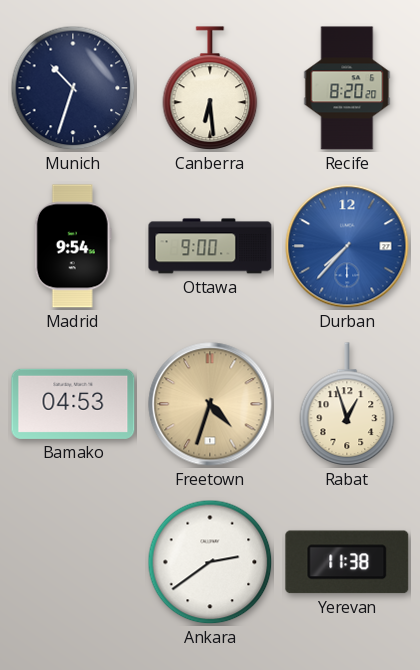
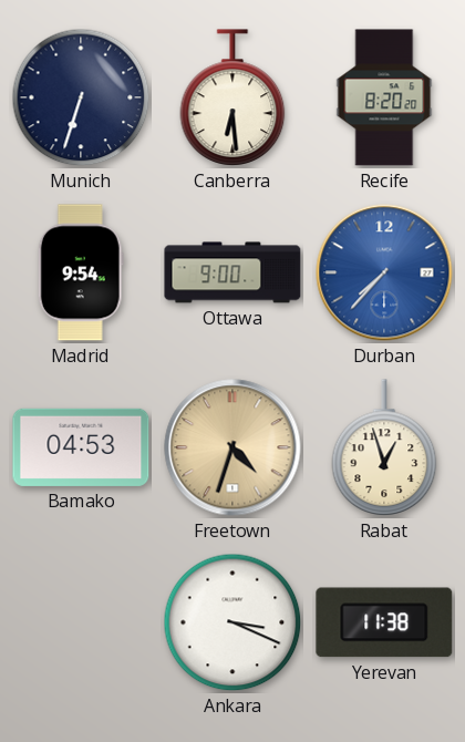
Munich: 10:33 -> 6:33
Ankara: 2:39 -> 3:19
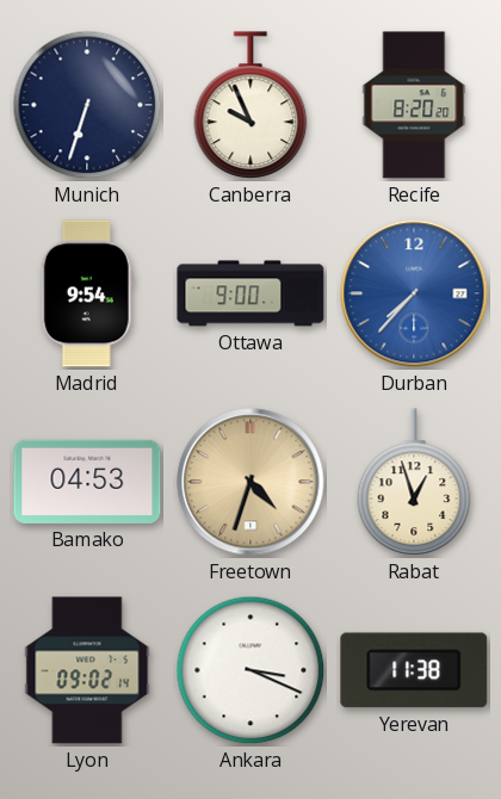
Canberra: 6:29 -> 9:56
Lyon: none -> 09:02
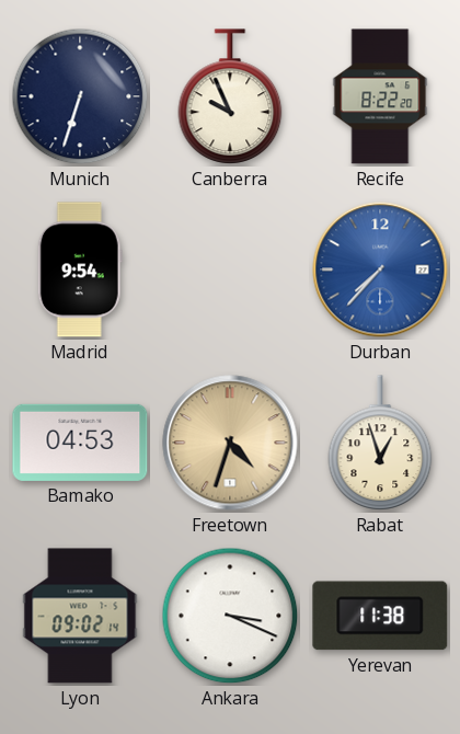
Recife: 8:20 -> 8:22
Ottawa: 9:00 -> none
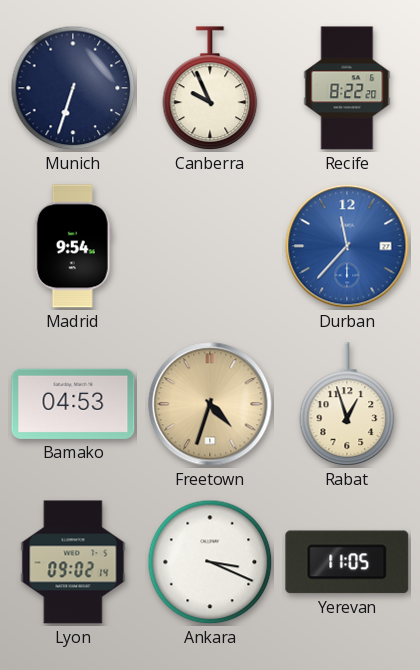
Durban: 7:37 -> 11:37
Yerevan: 11:38 -> 11:05
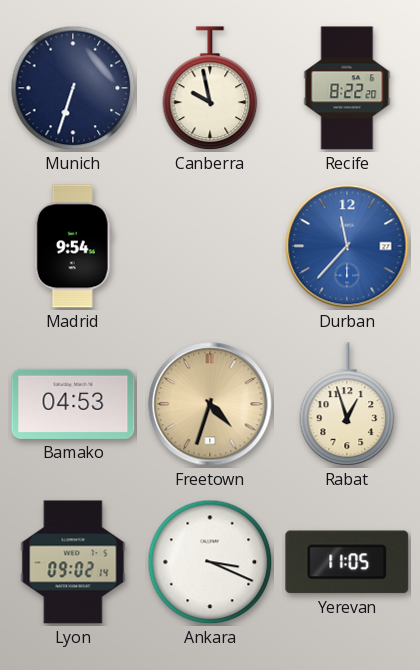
Canberra: 9:56 -> 9:58
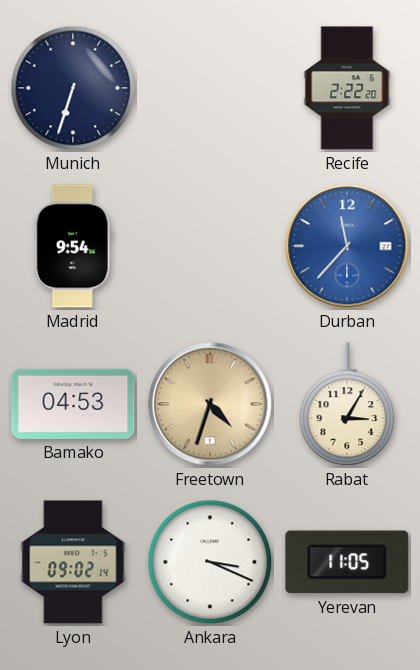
Canberra: 9:58 -> none
Recife: 8:22 -> 2:22
Rabat: 12:57 -> 3:05
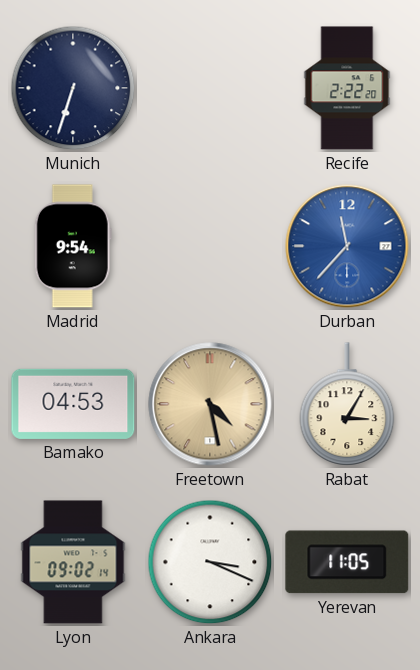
Freetown: 4:33 -> 4:28
